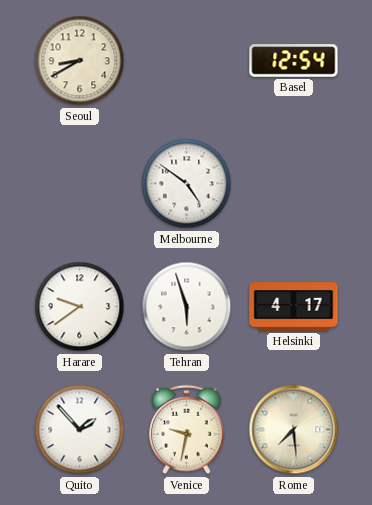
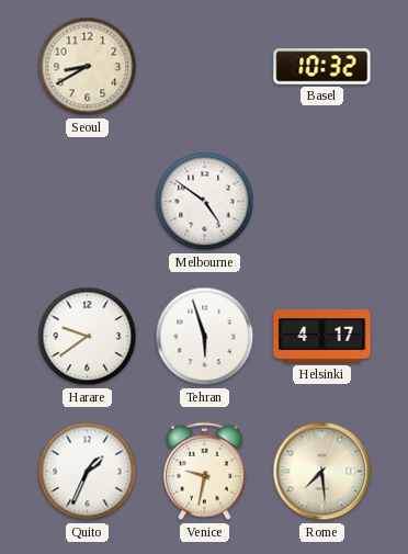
Basel: 12:54 -> 10:32
Quito: 1:53 -> 1:34
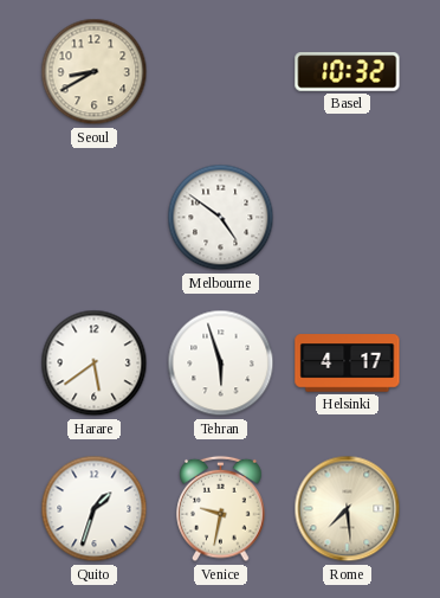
Harare: 9:39 -> 5:39
Quito: 1:34 -> 1:33
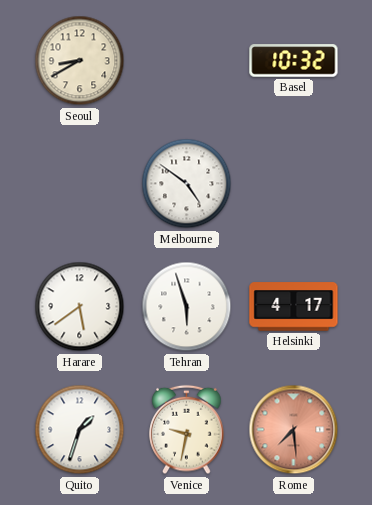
Rome dial: cream -> salmon
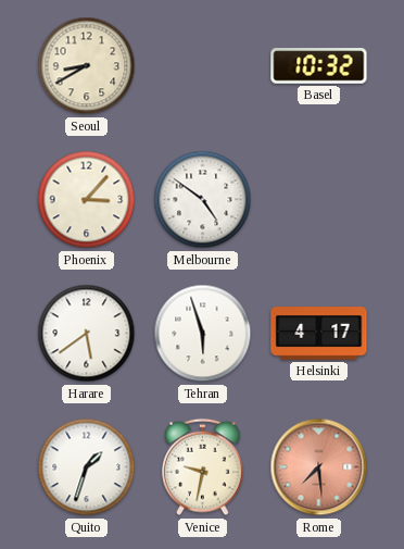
Phoenix: none -> 3:07
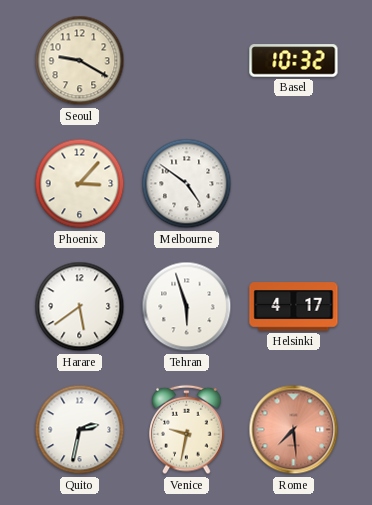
Seoul: 8:40 -> 9:20
Quito: 1:33 -> 2:32
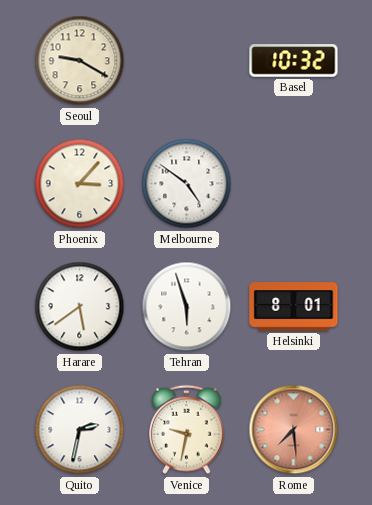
Helsinki: 4:17 -> 8:01
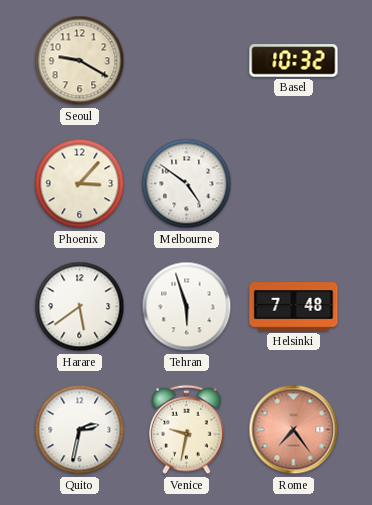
Helsinki: 8:01 -> 7:48
Rome: 7:29 -> 7:24
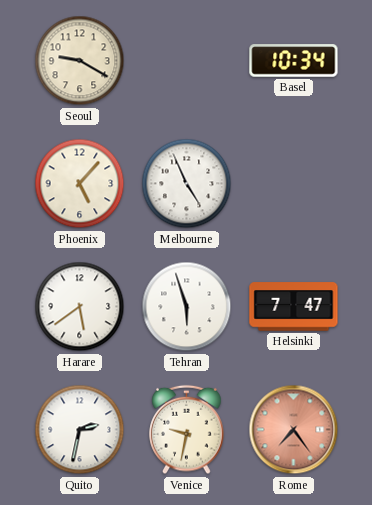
Basel: 10:32 -> 10:34
Phoenix: 3:07 -> 5:07
Melbourne: 4:51 -> 4:56
Helsinki: 7:48 -> 7:47
